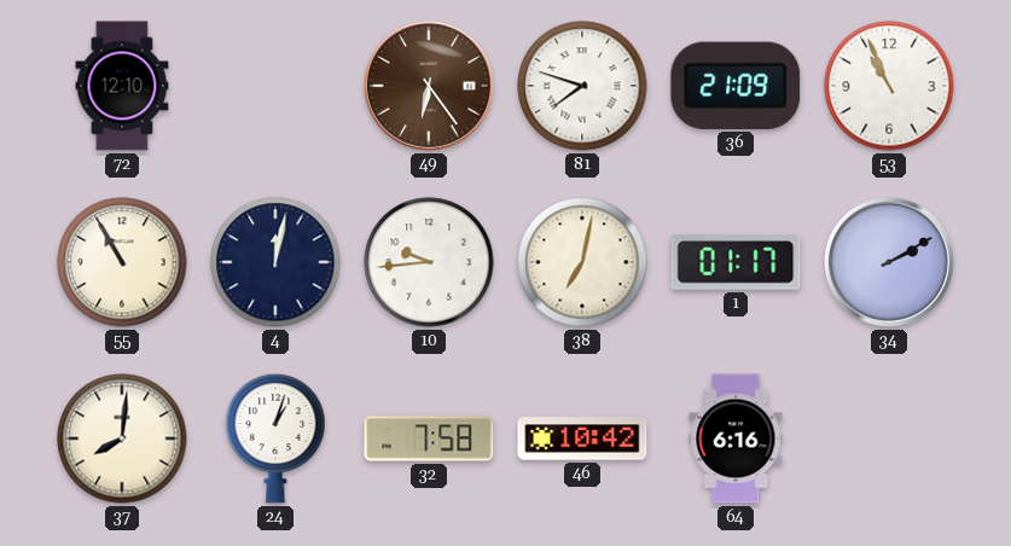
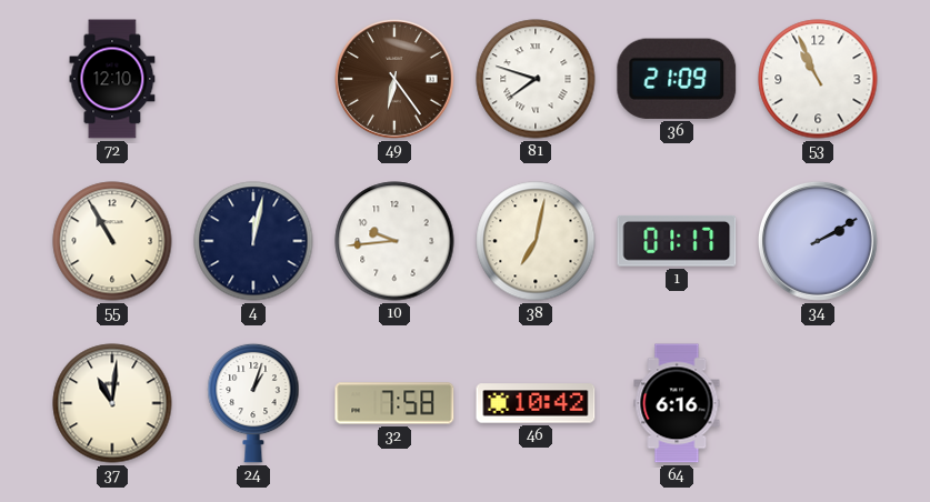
37: 8:01 -> 11:01
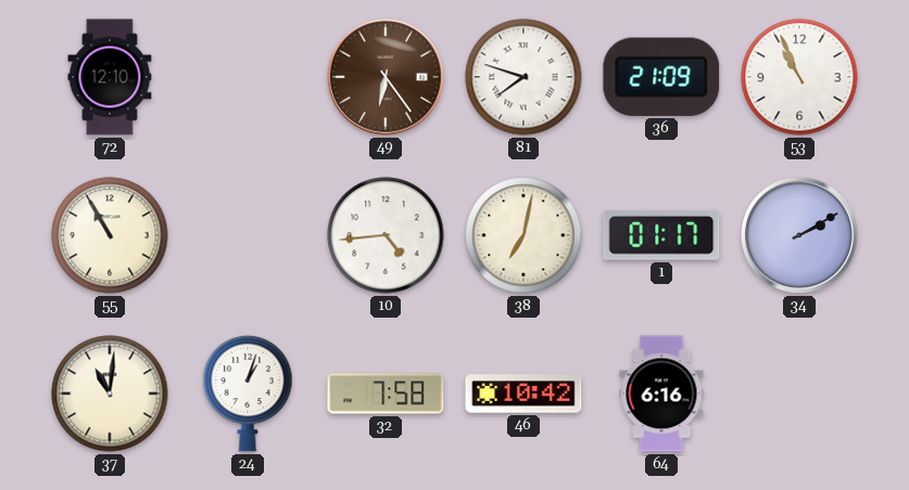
4: 12:02 -> none
10: 9:44 -> 4:44
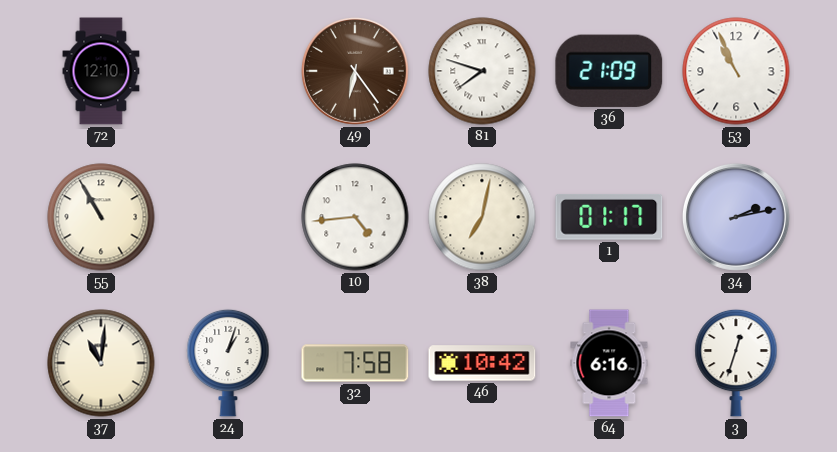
34: 2:10 -> 2:13
3: none -> 12:33
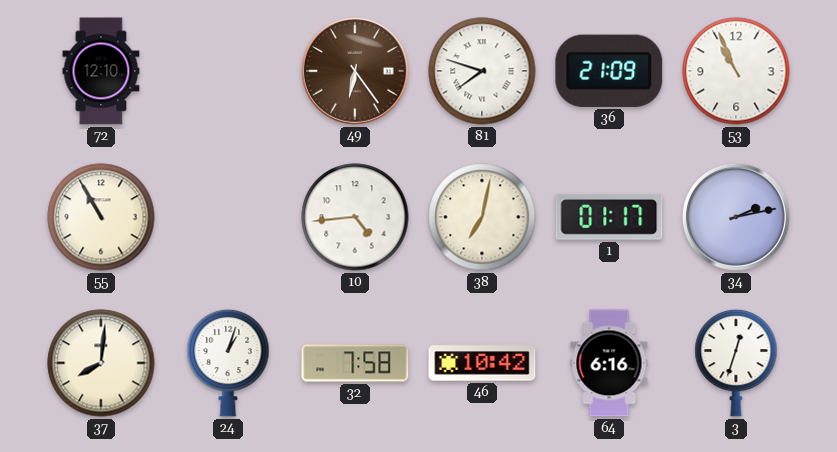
37: 11:01 -> 8:01
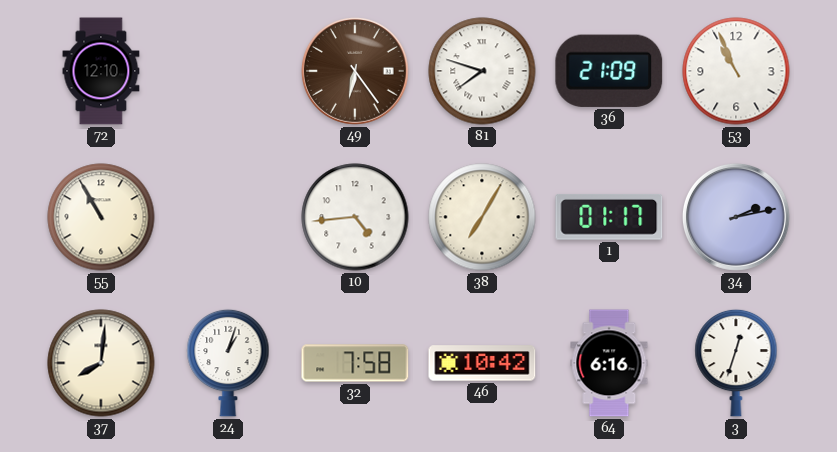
38: 7:02 -> 7:05
